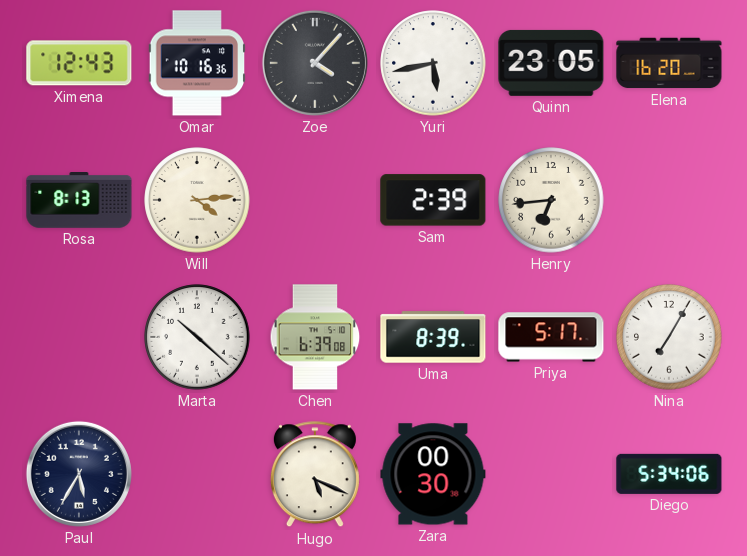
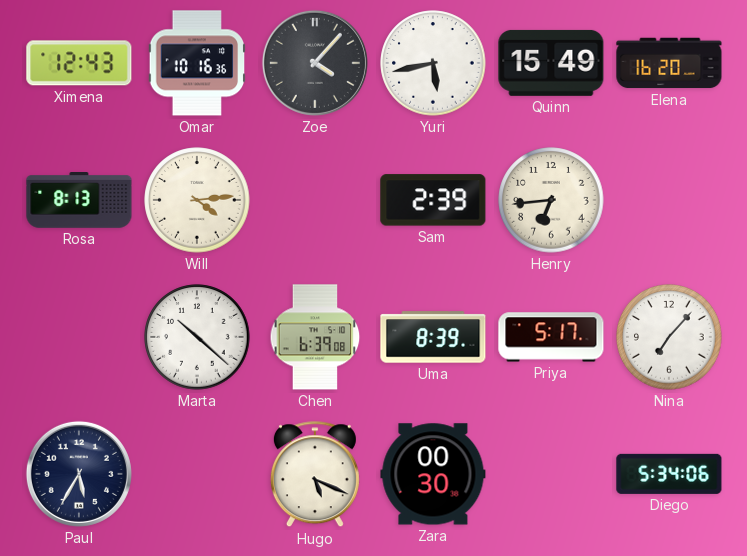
Quinn: 23:05 -> 15:49
Nina: 7:05 -> 7:07
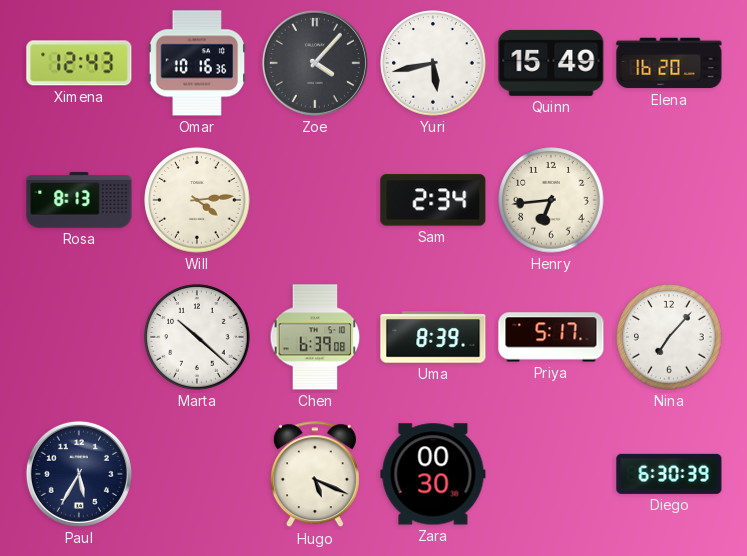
Sam: 2:39 -> 2:34
Diego: 5:34 -> 6:30
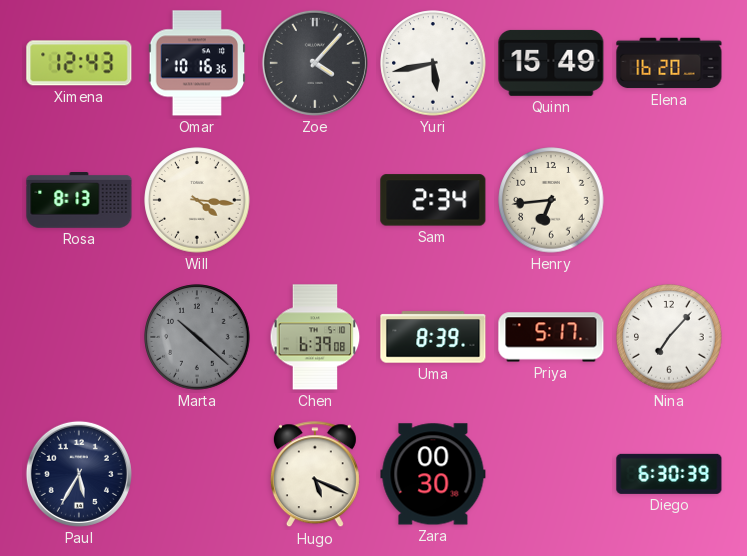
Will: 4:14 -> 4:16
Marta dial: white -> grey
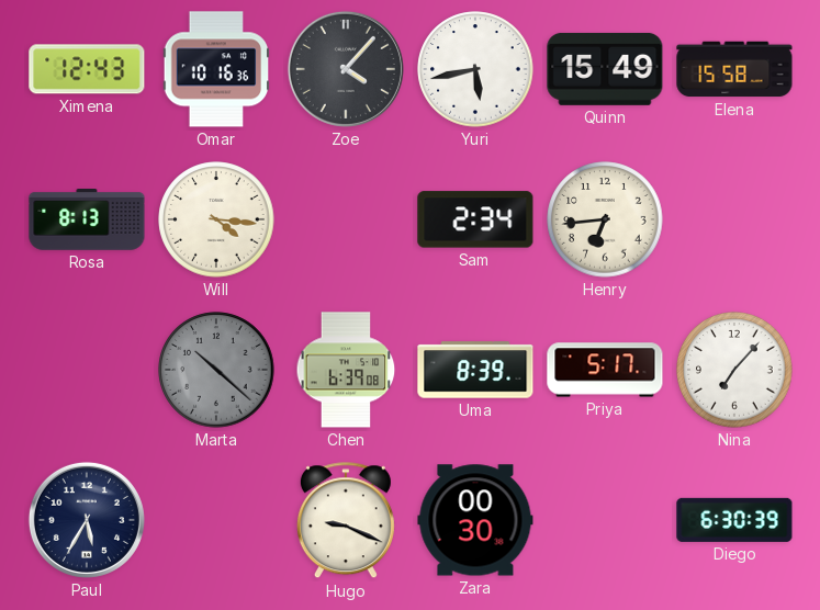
Elena: 16:20 -> 15:58
Hugo: 5:19 -> 9:19
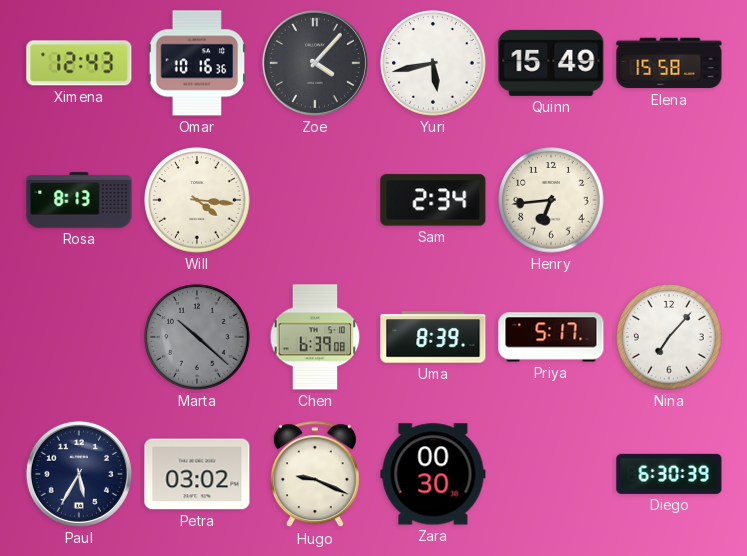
Petra: none -> 03:02
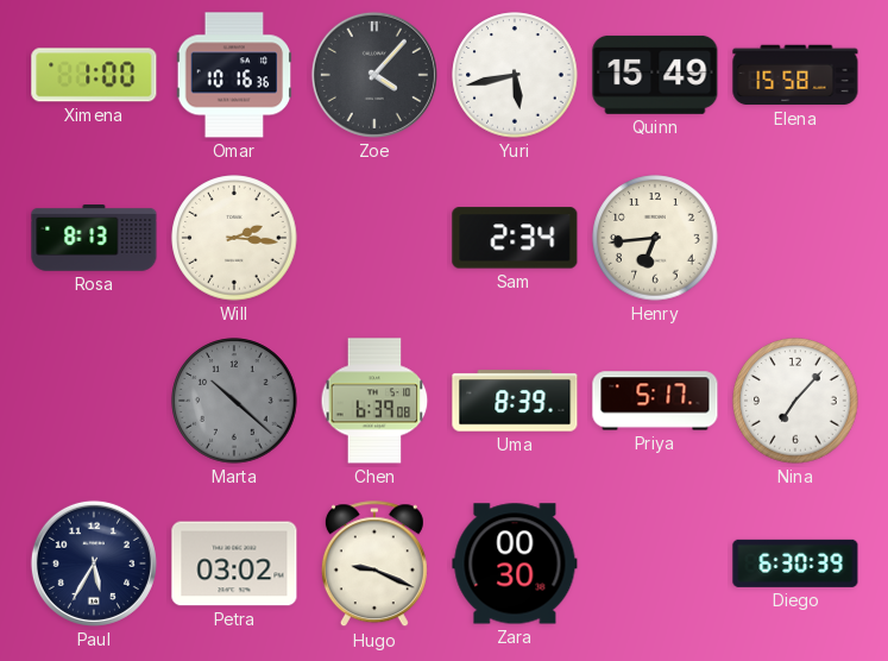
Ximena: 12:43 -> 1:00
Will: 4:16 -> 2:16
